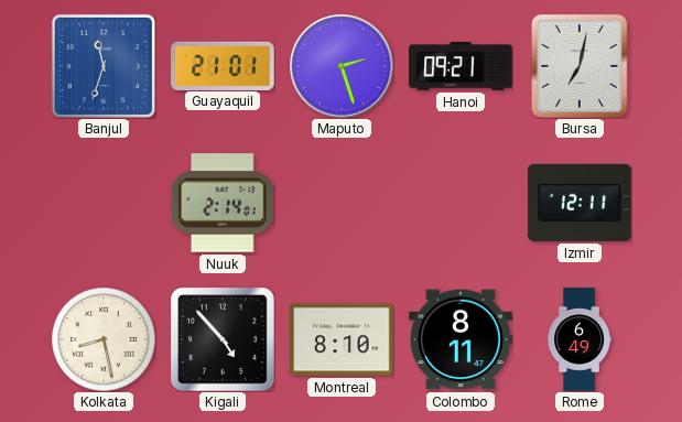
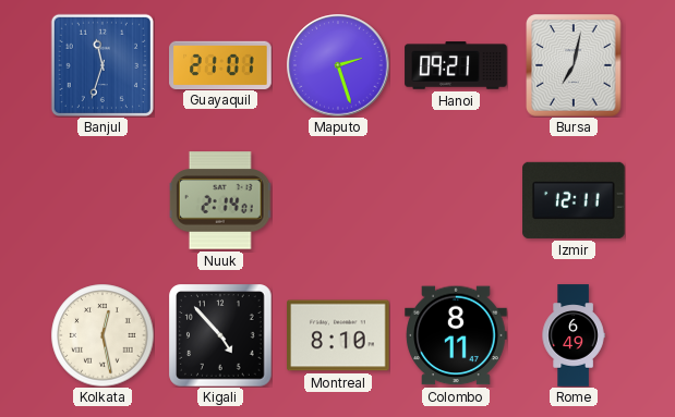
Kolkata: 8:28 -> 12:28
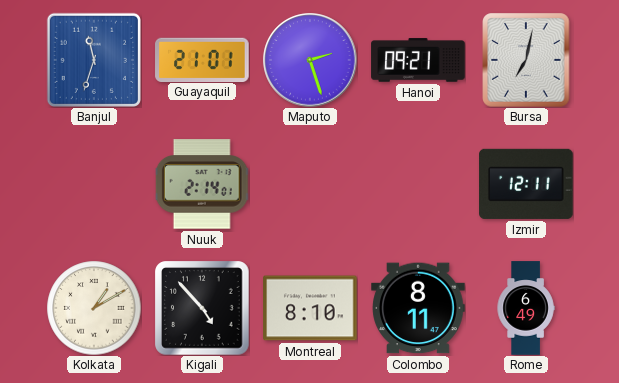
Kolkata: 12:28 -> 1:10
